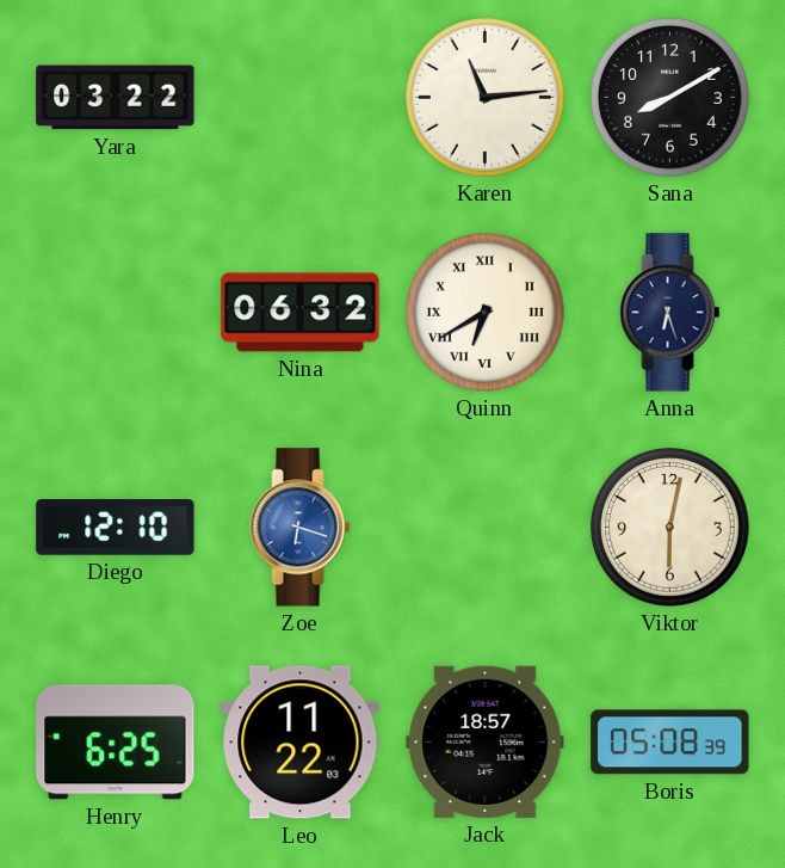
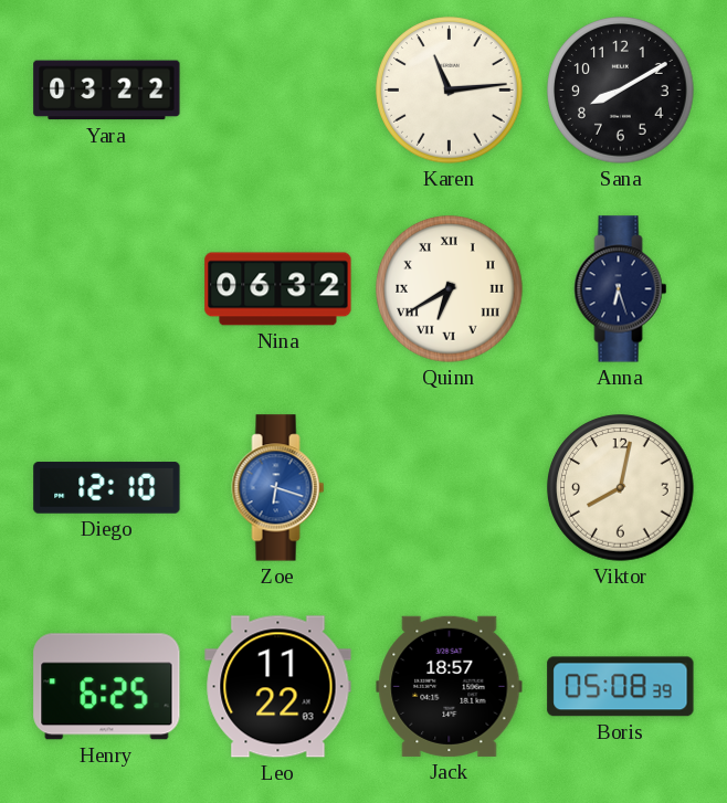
Viktor: 6:02 -> 8:02
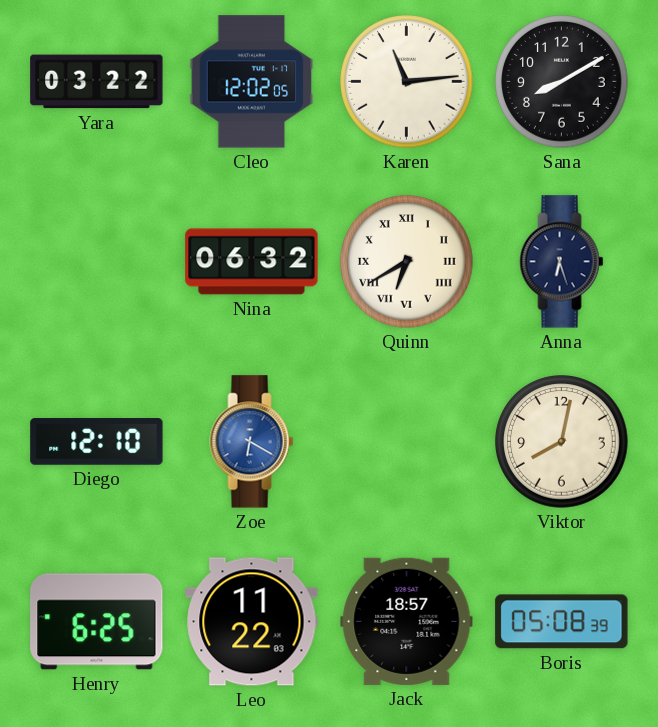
Cleo: none -> 12:02
Zoe: 6:18 -> 6:20
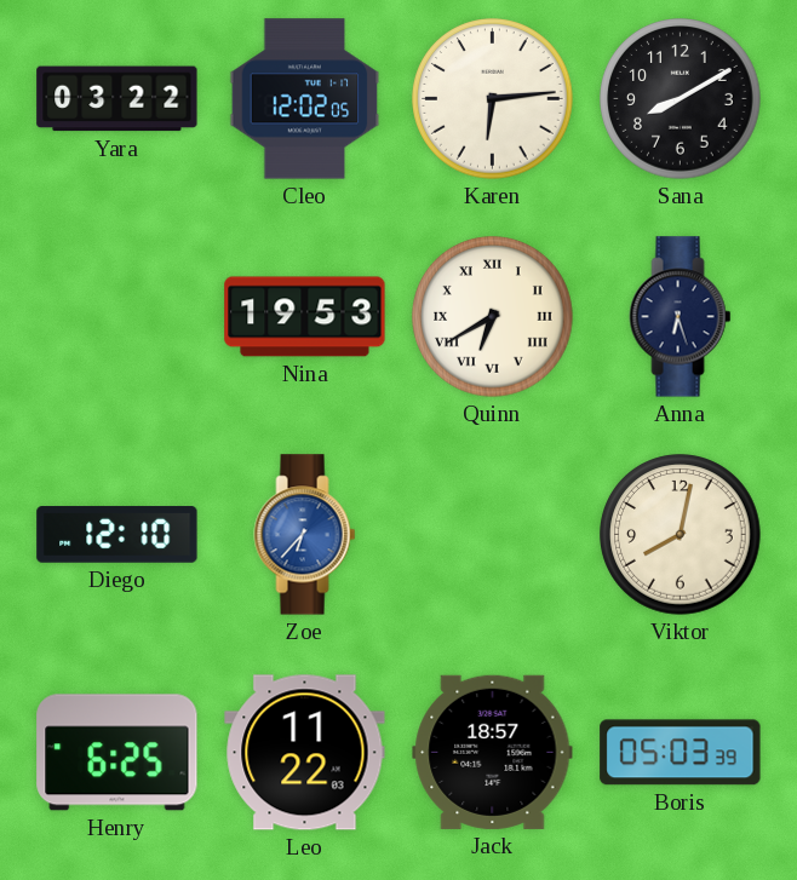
Karen: 11:14 -> 6:14
Nina: 06:32 -> 19:53
Zoe: 6:20 -> 6:37
Boris: 05:08 -> 05:03
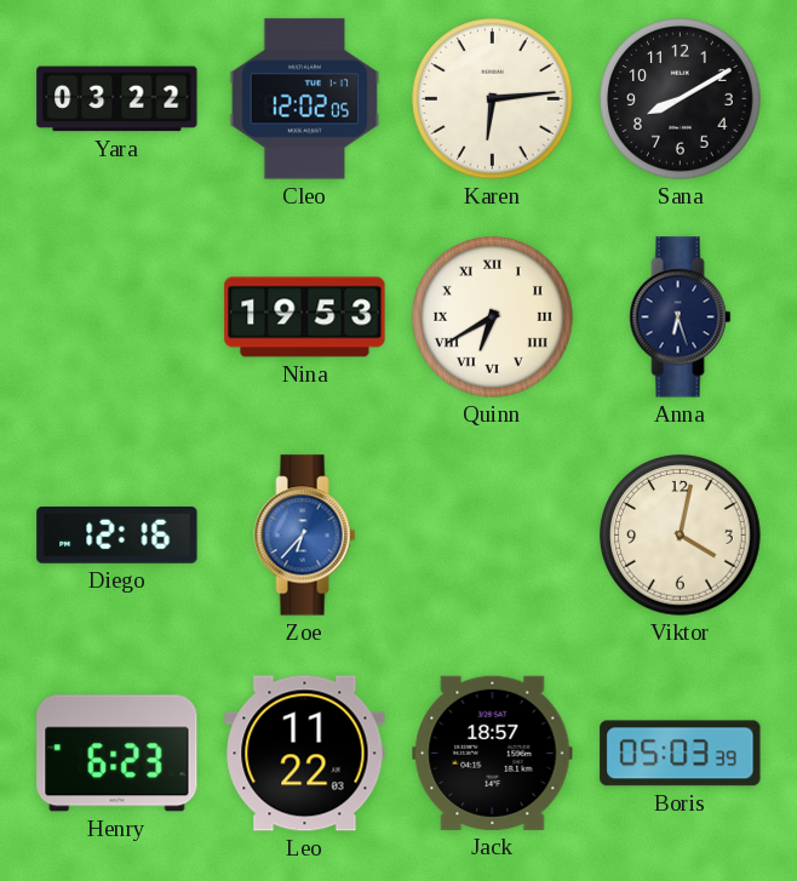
Diego: 12:10 -> 12:16
Viktor: 8:02 -> 4:02
Henry: 6:25 -> 6:23
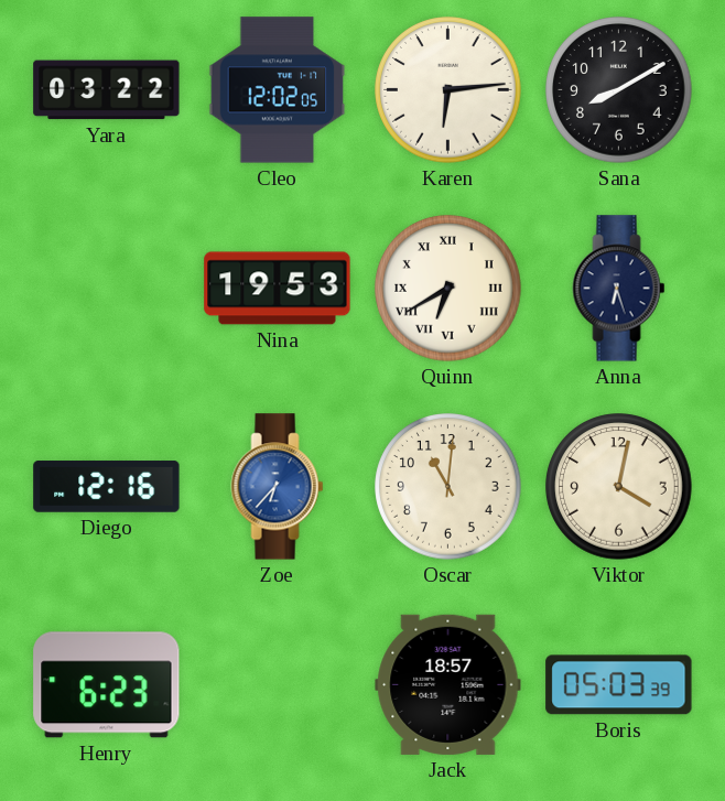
Oscar: none -> 11:01
Leo: 11:22 -> none
